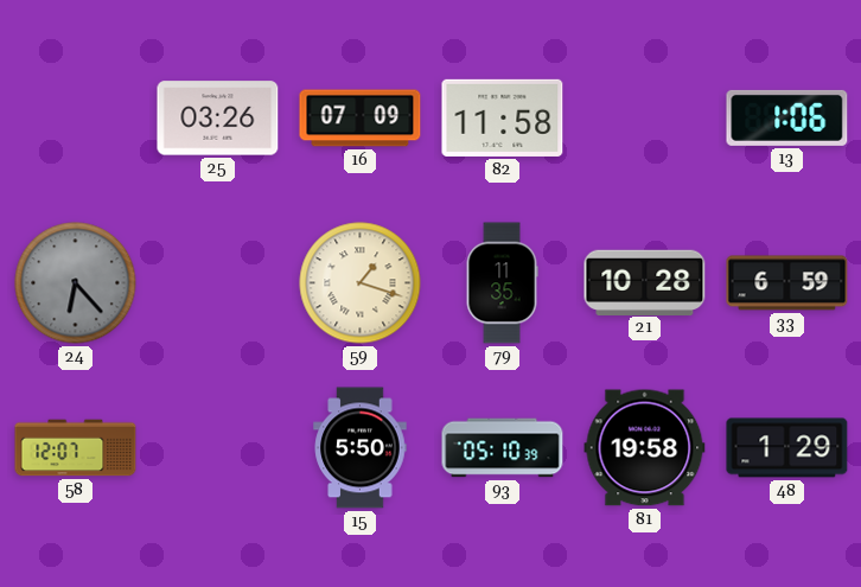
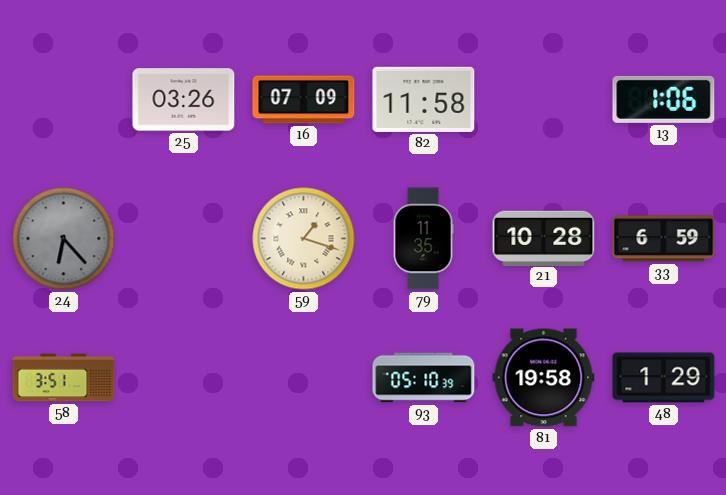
58: 12:07 -> 3:51
15: 5:50 -> none
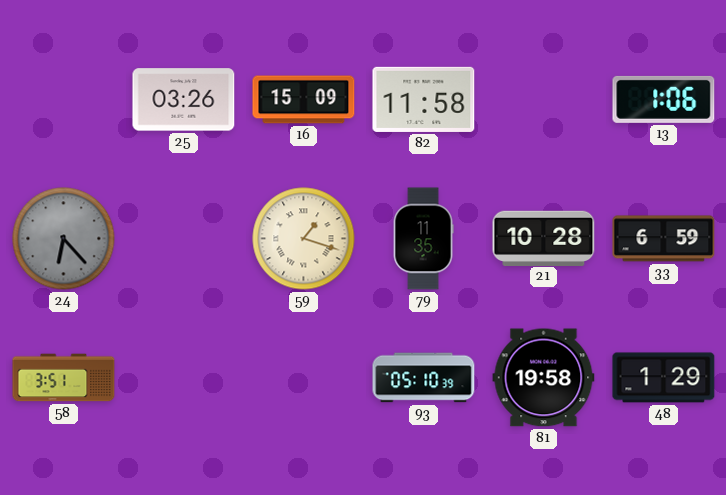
16: 07:09 -> 15:09
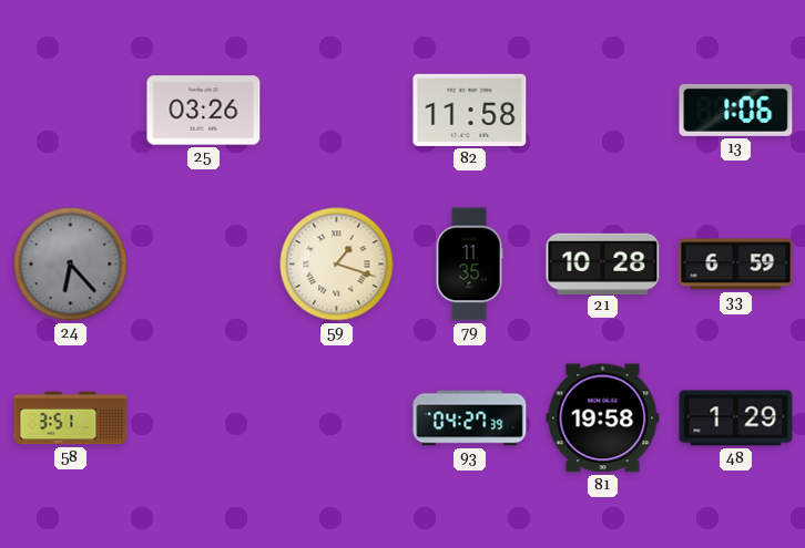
16: 15:09 -> none
93: 05:10 -> 04:27
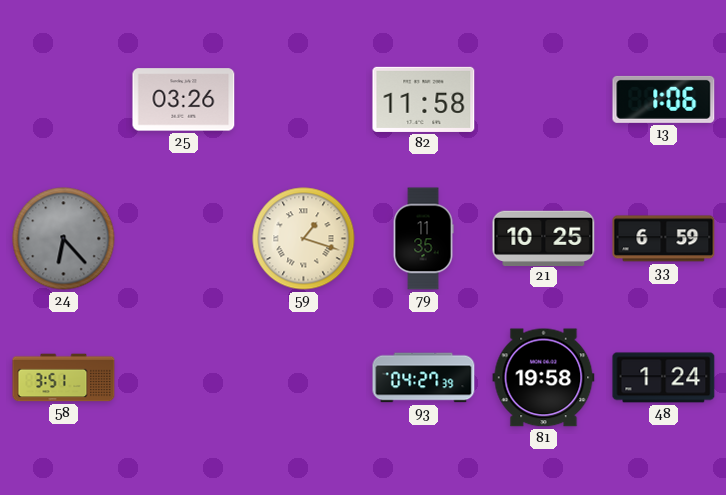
21: 10:28 -> 10:25
48: 1:29 -> 1:24
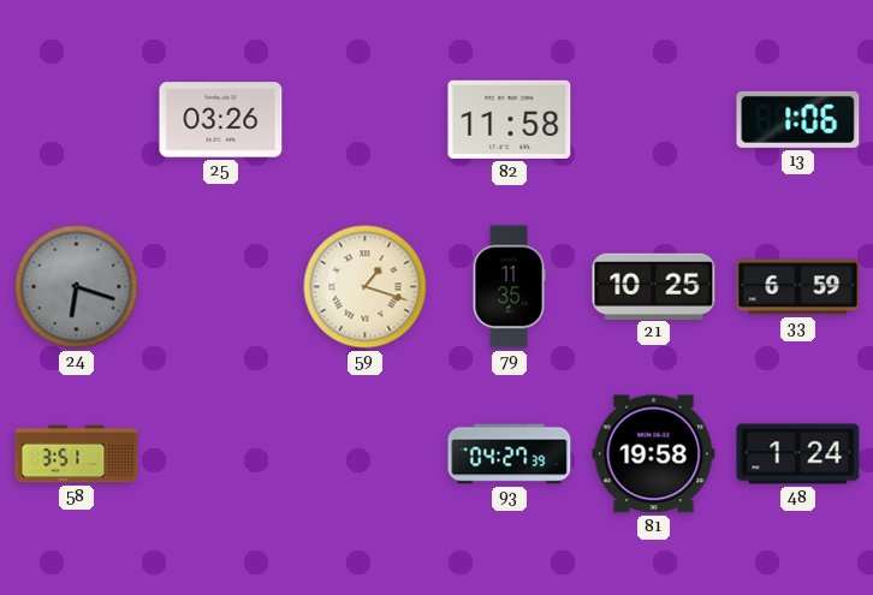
24: 6:23 -> 6:18
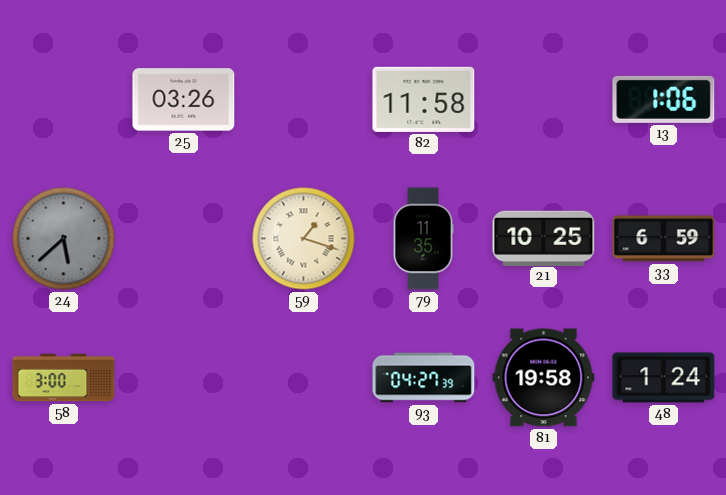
24: 6:18 -> 5:38
58: 3:51 -> 3:00
